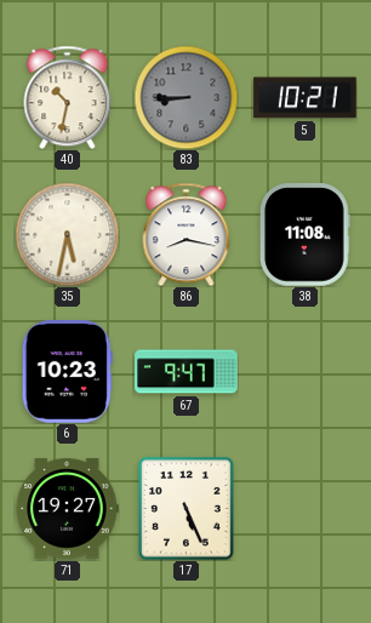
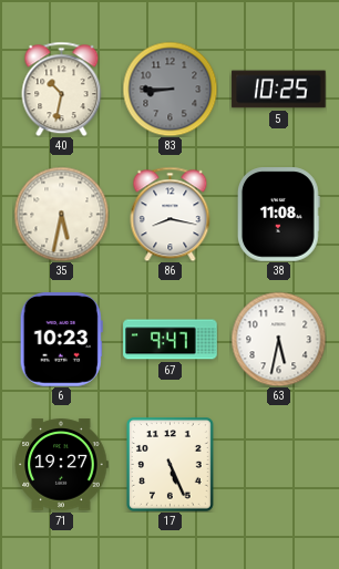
5: 10:21 -> 10:25
63: none -> 5:32
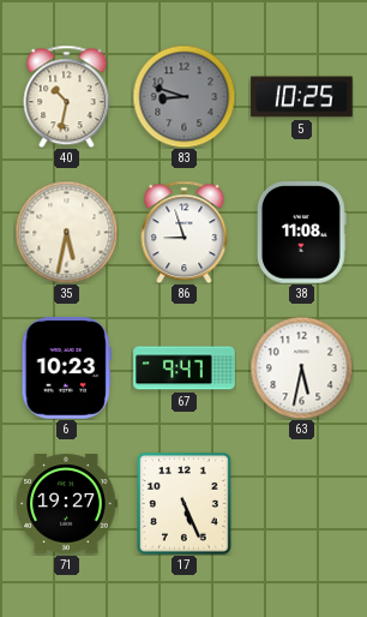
83: 8:45 -> 8:48
86: 8:17 -> 8:57
